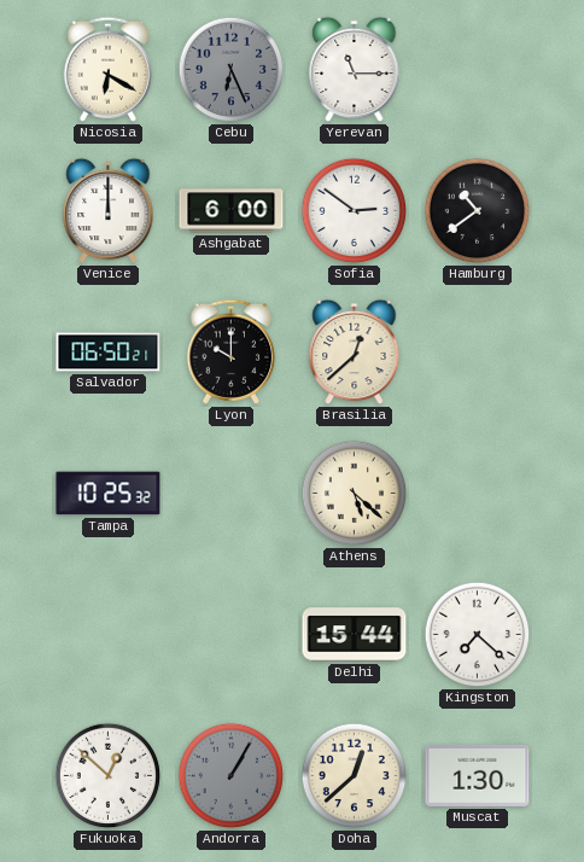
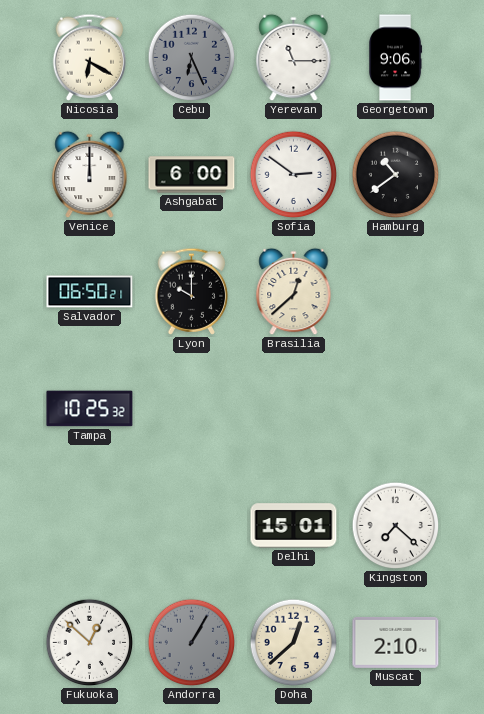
Georgetown: none -> 9:06
Athens: 5:22 -> none
Delhi: 15:44 -> 15:01
Muscat: 1:30 -> 2:10
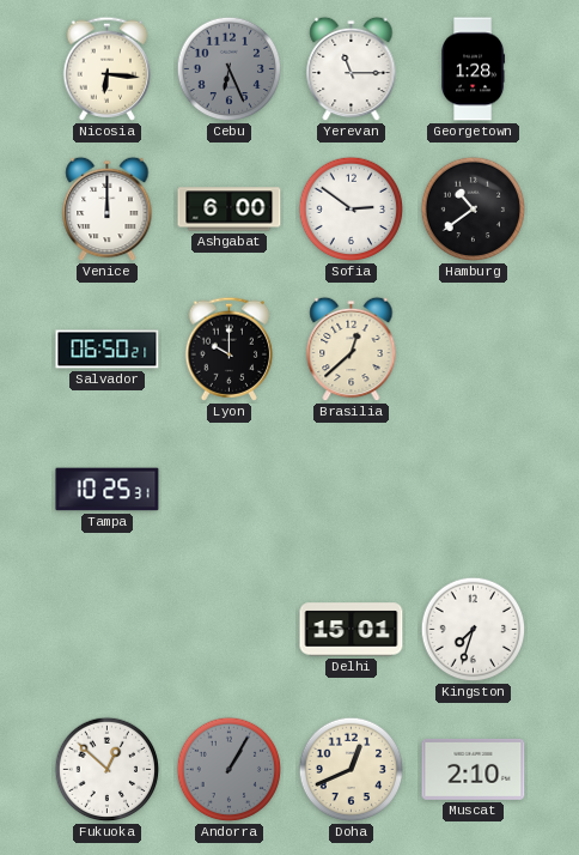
Nicosia: 6:20 -> 6:16
Georgetown: 9:06 -> 1:28
Tampa: 10:25:32 -> 10:25:31
Kingston: 7:22 -> 7:33
Doha: 12:38 -> 12:41
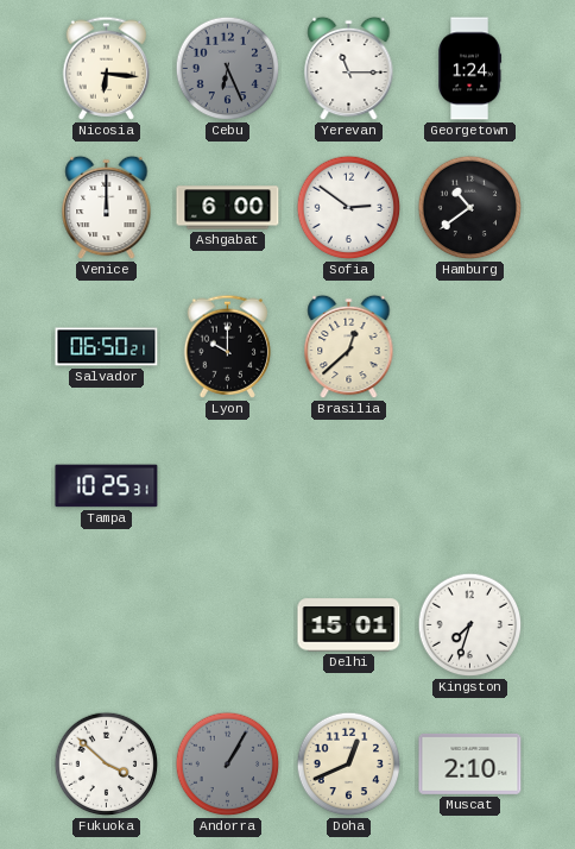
Georgetown: 1:28 -> 1:24
Fukuoka: 12:52 -> 3:52
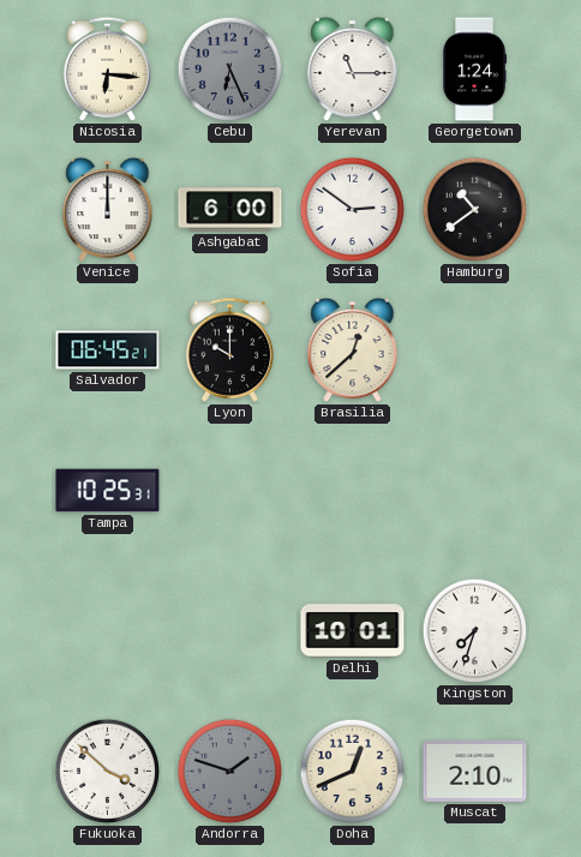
Salvador: 06:50 -> 06:45
Delhi: 15:01 -> 10:01
Andorra: 1:05 -> 1:48
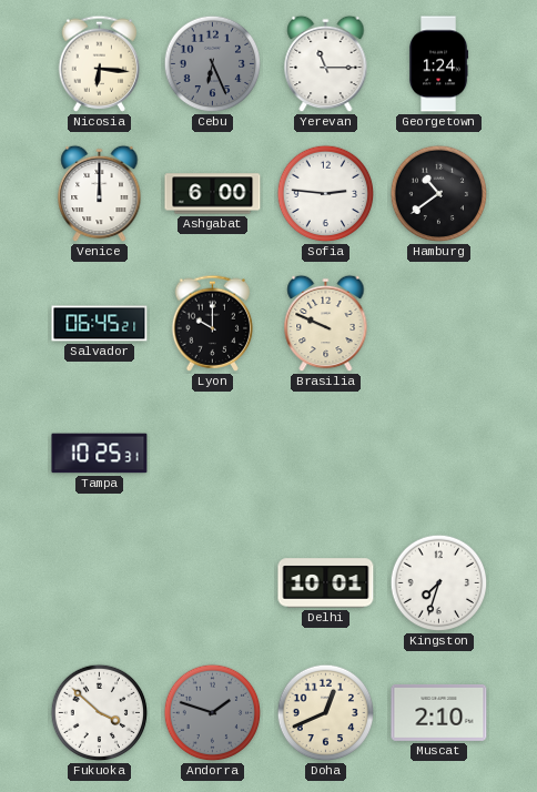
Sofia: 2:51 -> 2:46
Brasilia: 12:38 -> 9:49
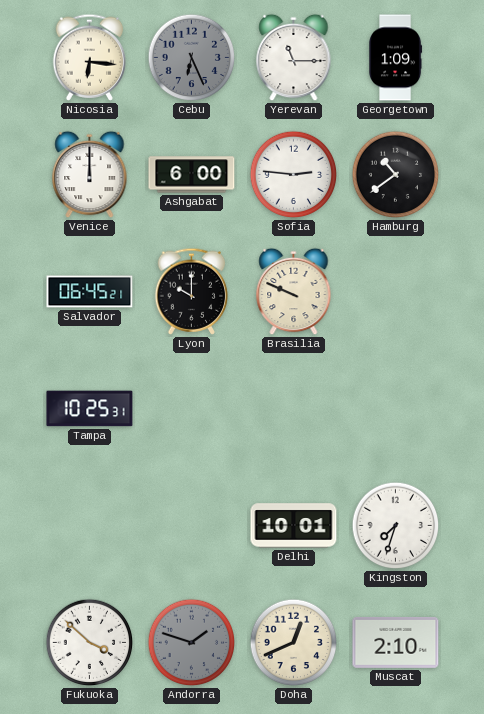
Georgetown: 1:24 -> 1:09
